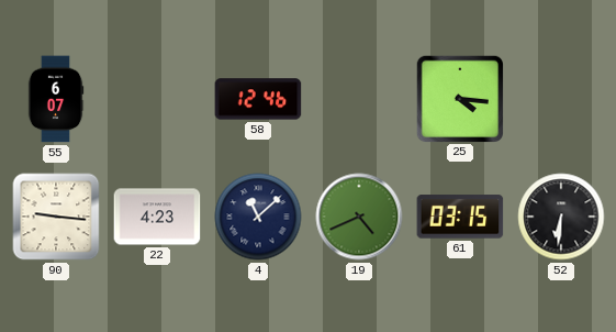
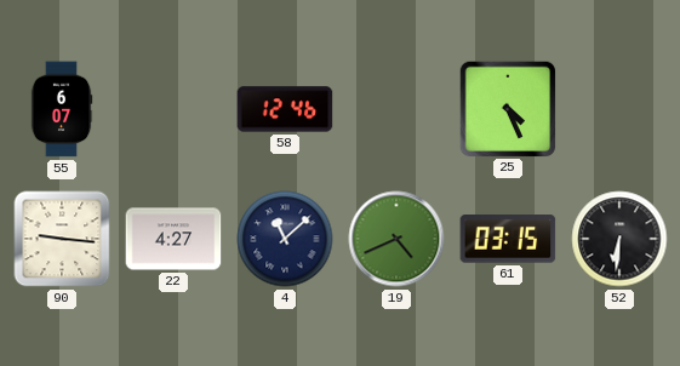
25: 4:16 -> 4:26
22: 4:23 -> 4:27
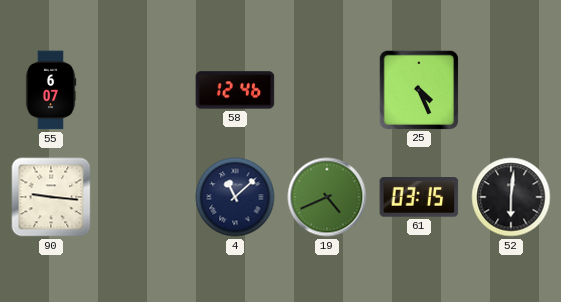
22: 4:27 -> none
52: 6:31 -> 6:01
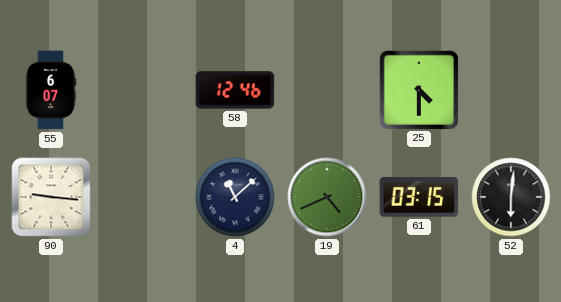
25: 4:26 -> 4:30
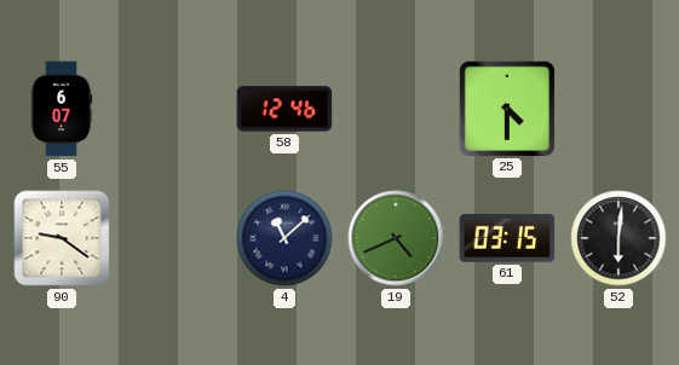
90: 9:16 -> 9:21
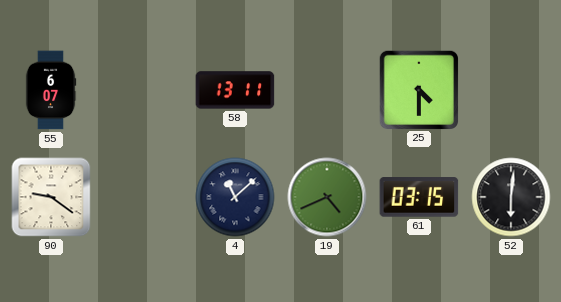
58: 12:46 -> 13:11
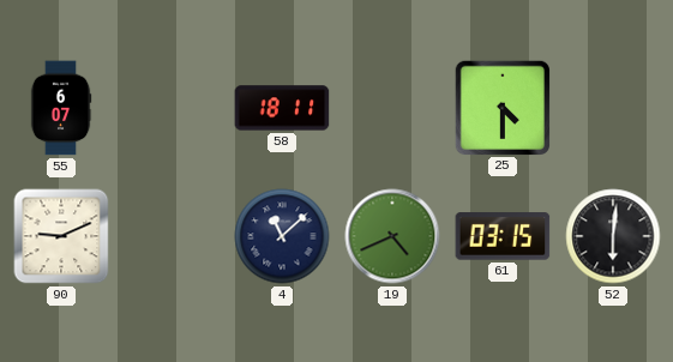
58: 13:11 -> 18:11
90: 9:21 -> 9:11
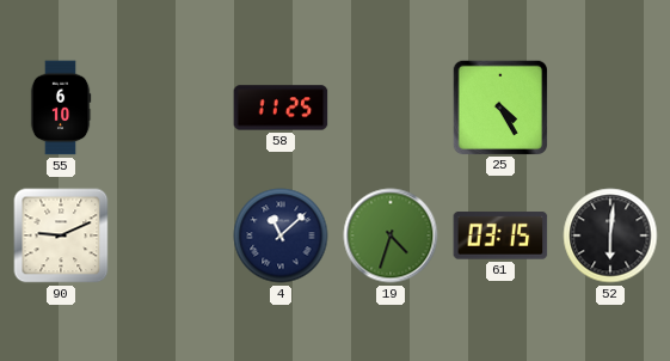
55: 6:07 -> 6:10
58: 18:11 -> 11:25
25: 4:30 -> 4:25
19: 4:41 -> 4:33
